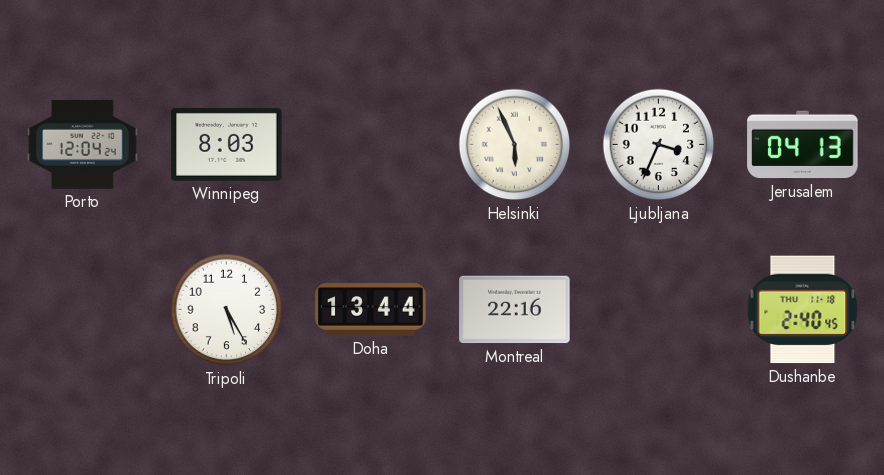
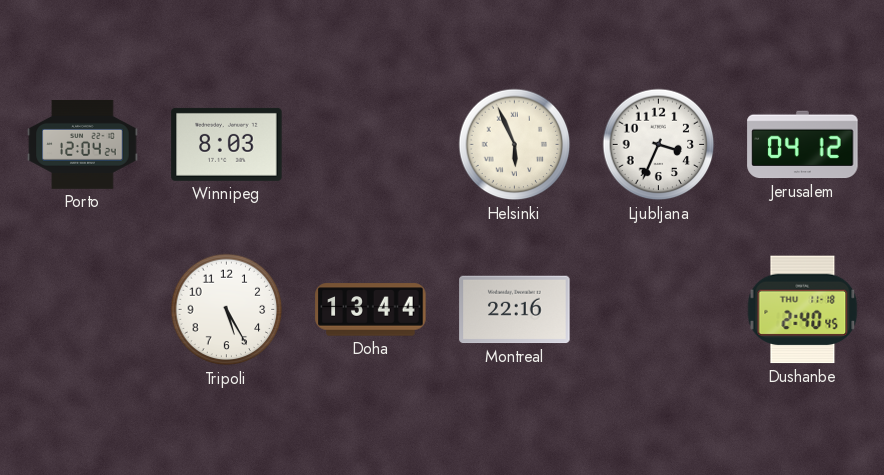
Jerusalem: 04:13 -> 04:12
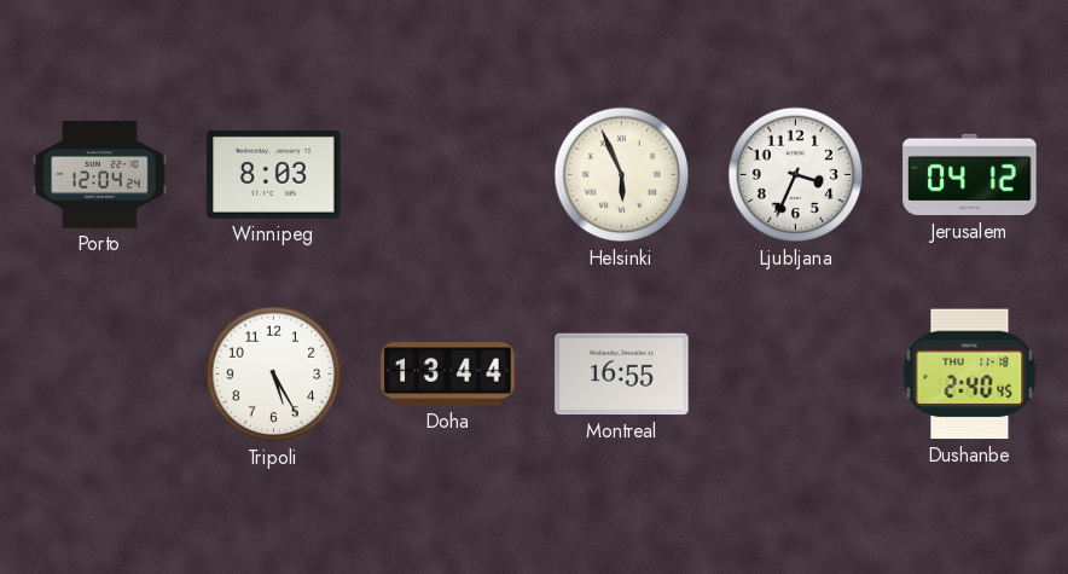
Montreal: 22:16 -> 16:55
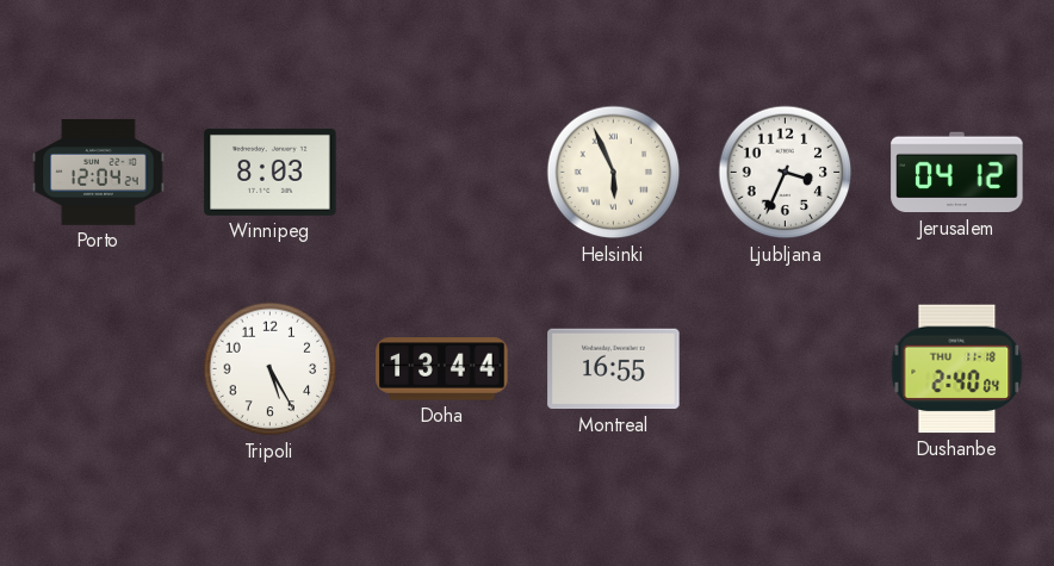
Dushanbe: 2:40:45 -> 2:40:04
